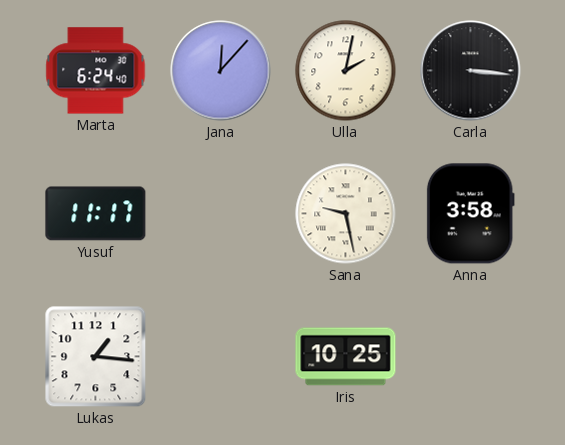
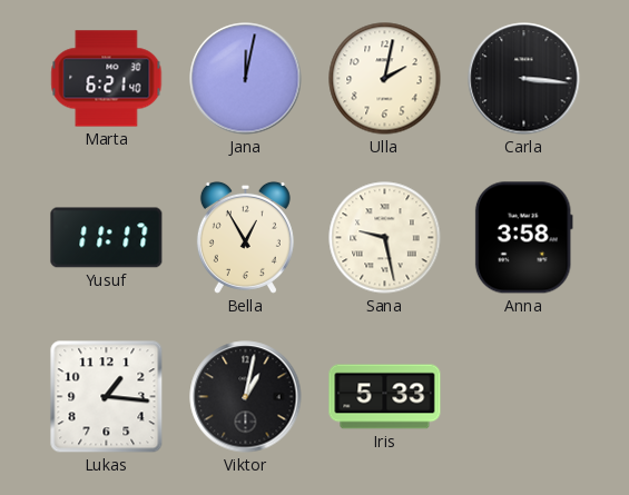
Marta: 6:24 -> 6:21
Jana: 12:07 -> 12:02
Bella: none -> 12:55
Viktor: none -> 1:02
Iris: 10:25 -> 5:33
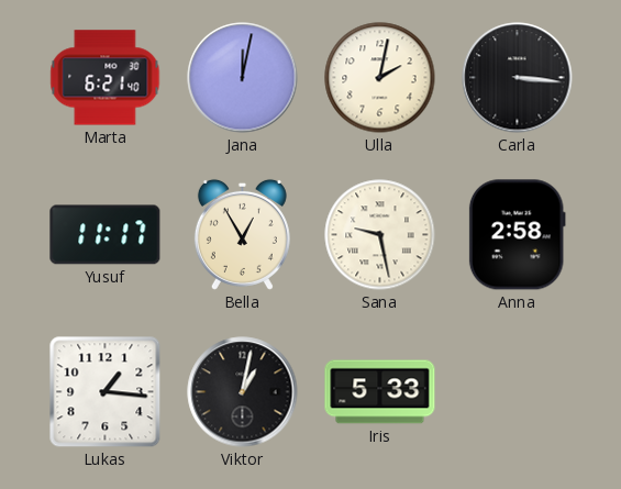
Anna: 3:58 -> 2:58
